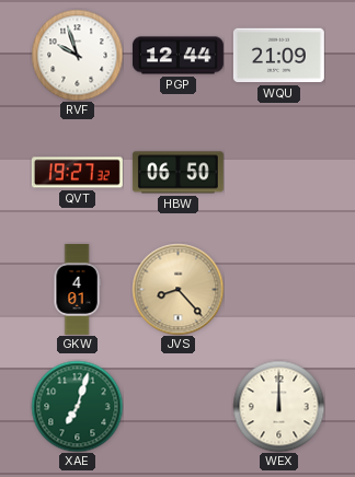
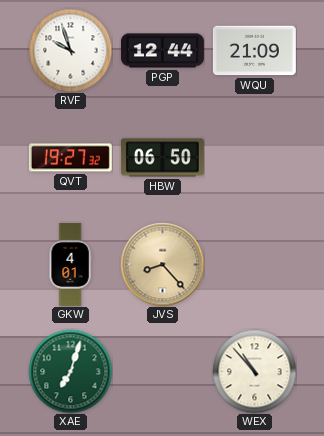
WEX: 12:00 -> 10:53
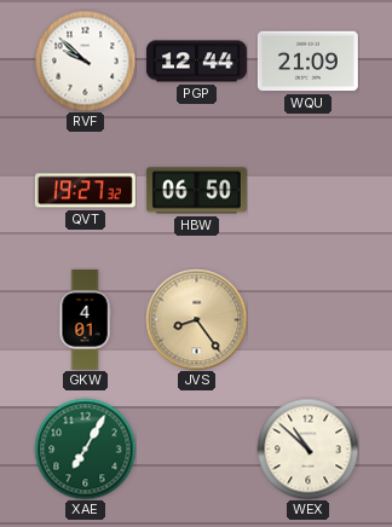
RVF: 9:57 -> 9:52
JVS: 8:23 -> 8:24
XAE: 7:03 -> 7:05
WEX: 10:53 -> 10:52
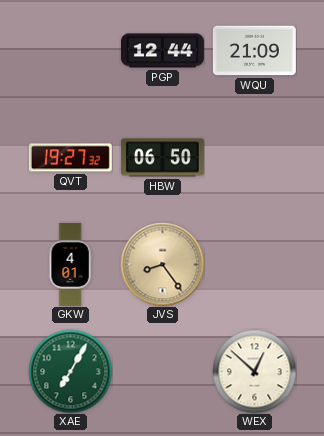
RVF: 9:52 -> none
WEX: 10:52 -> 12:52
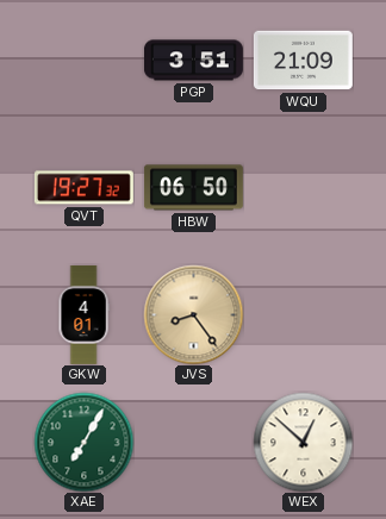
PGP: 12:44 -> 3:51
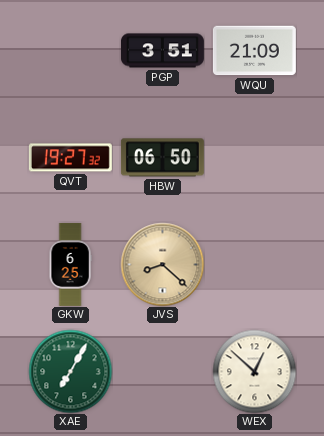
GKW: 4:01 -> 6:25
JVS: 8:24 -> 8:22
